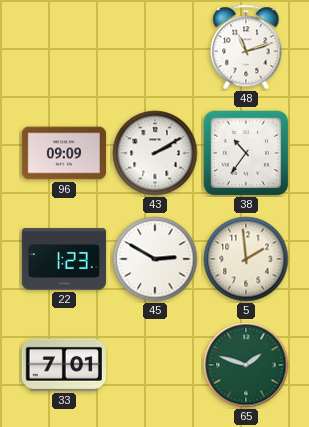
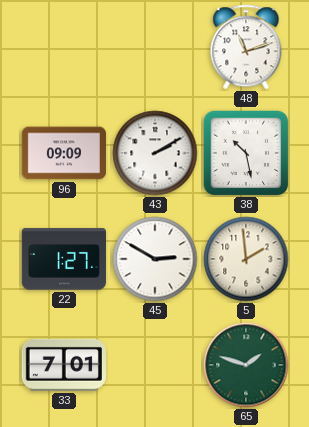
38: 10:36 -> 10:28
22: 1:23 -> 1:27
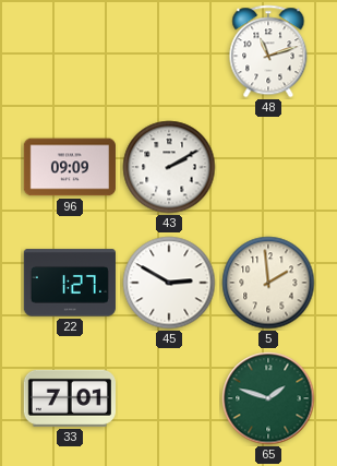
38: 10:28 -> none
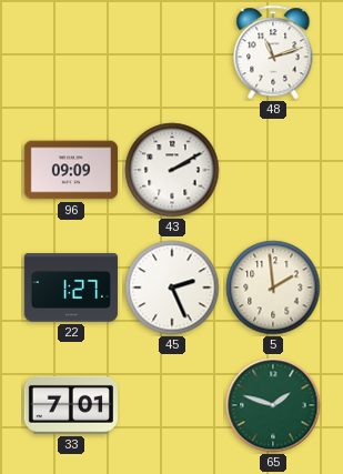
45: 2:50 -> 2:26
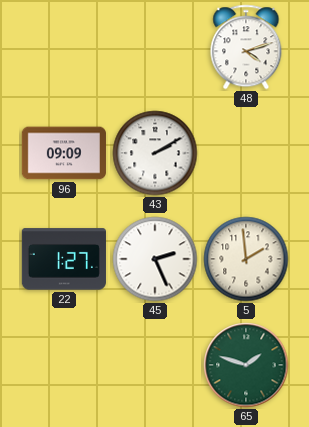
48: 11:12 -> 4:12
33: 7:01 -> none
